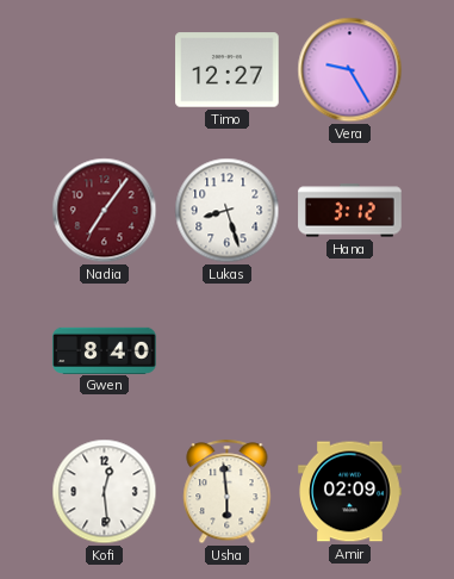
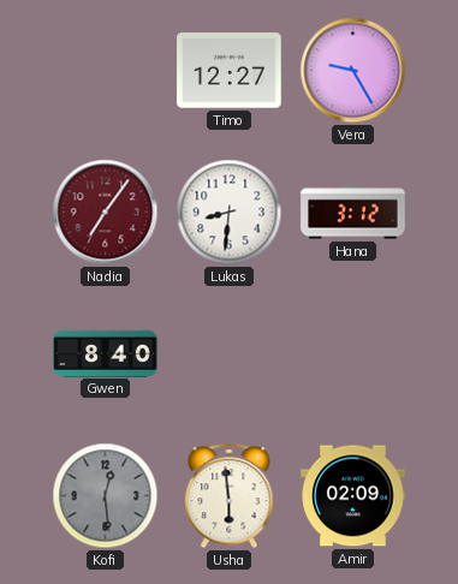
Lukas: 8:27 -> 8:31
Kofi dial: white -> grey
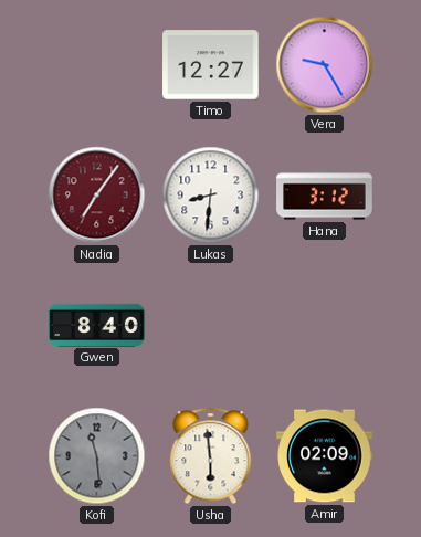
Kofi: 12:29 -> 11:29
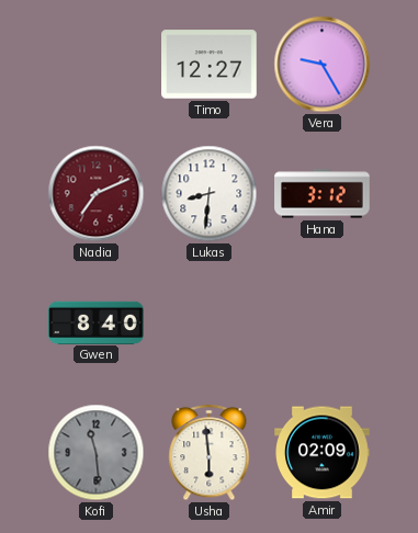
Nadia: 7:06 -> 7:11
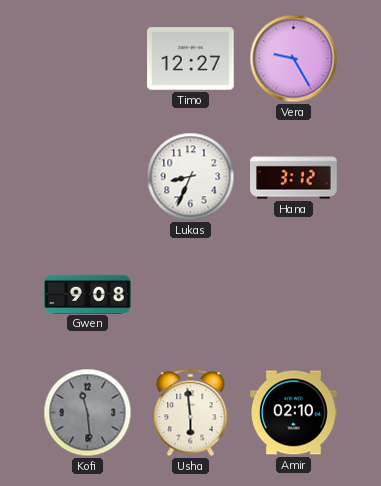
Nadia: 7:11 -> none
Lukas: 8:31 -> 8:34
Gwen: 8:40 -> 9:08
Amir: 02:09 -> 02:10
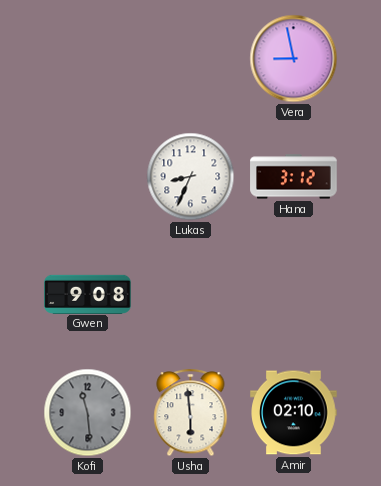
Timo: 12:27 -> none
Vera: 9:25 -> 8:58
